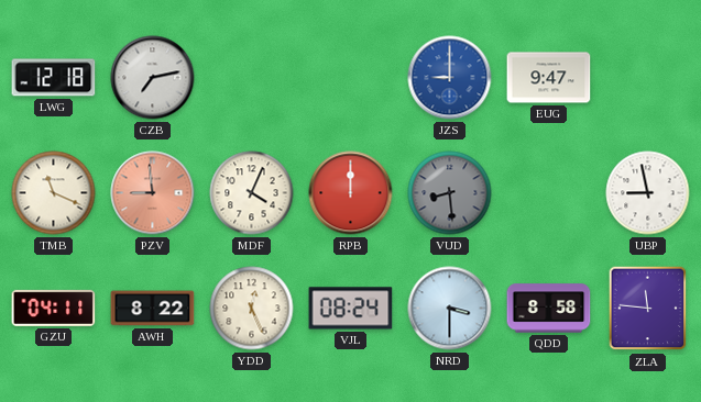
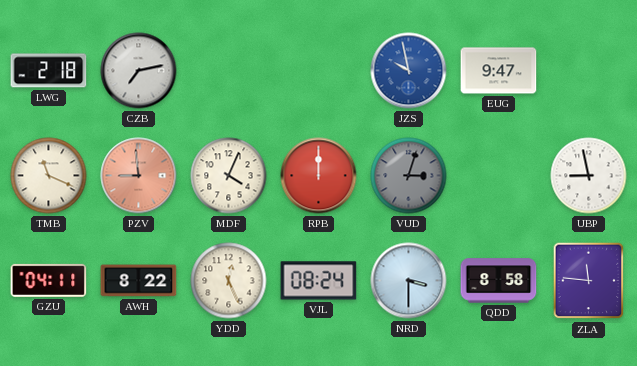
LWG: 12:18 -> 2:18
JZS: 9:00 -> 9:58
VUD: 8:29 -> 3:03
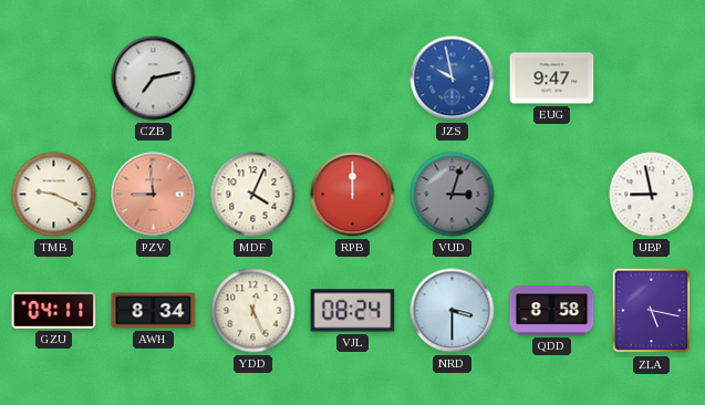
LWG: 2:18 -> none
TMB: 11:19 -> 9:19
AWH: 8:22 -> 8:34
ZLA: 11:46 -> 5:17
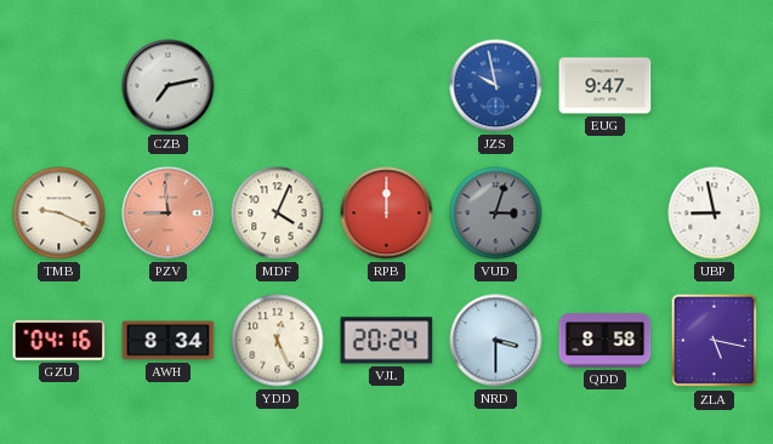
GZU: 04:11 -> 04:16
VJL: 08:24 -> 20:24
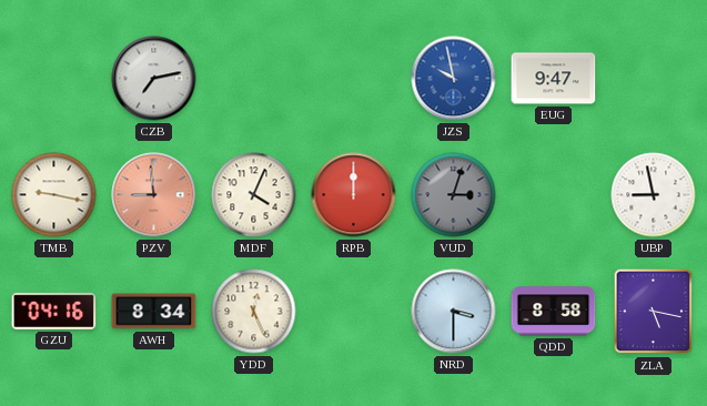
TMB: 9:19 -> 9:17
VJL: 20:24 -> none
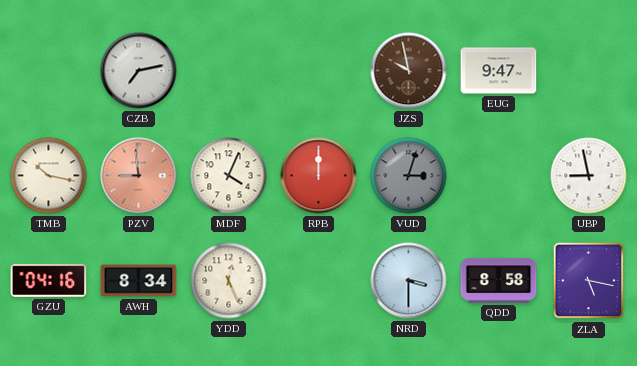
JZS dial: blue -> brown
TMB: 9:17 -> 10:17
